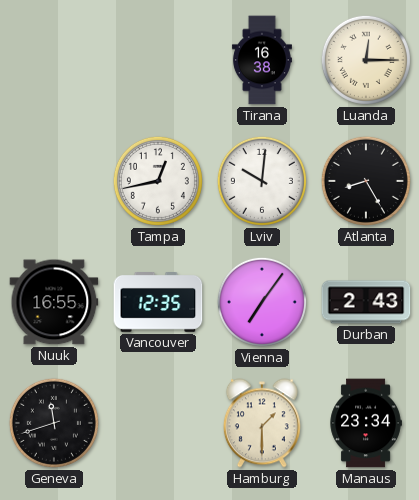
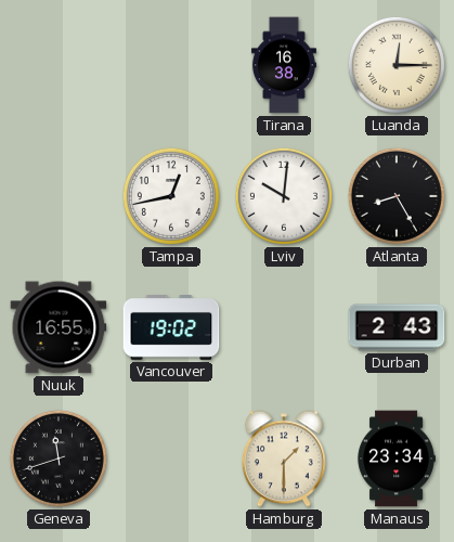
Vancouver: 12:35 -> 19:02
Vienna: 7:06 -> none
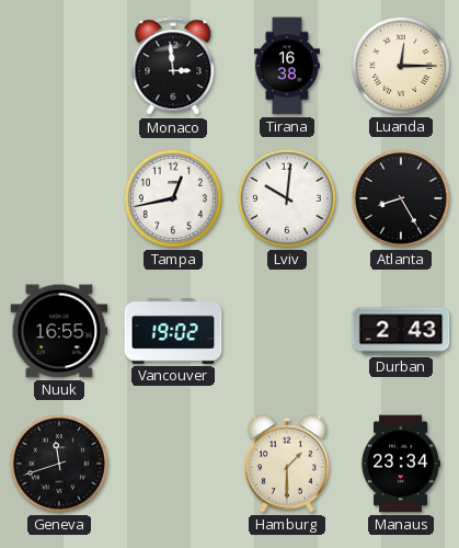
Monaco: none -> 2:59
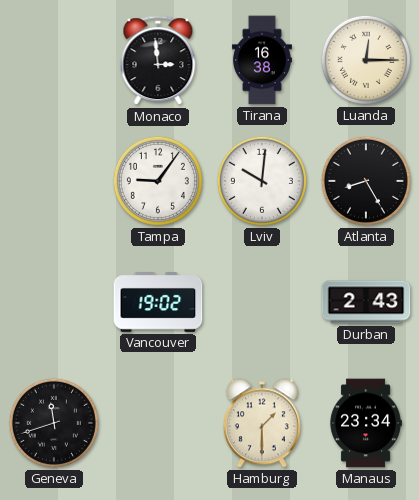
Tampa: 12:43 -> 9:06
Nuuk: 16:55 -> none
